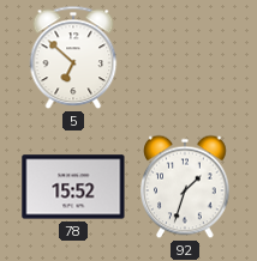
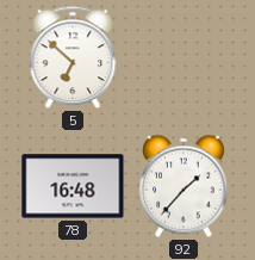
78: 15:52 -> 16:48
92: 1:33 -> 1:37
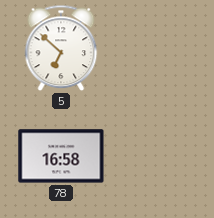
78: 16:48 -> 16:58
92: 1:37 -> none
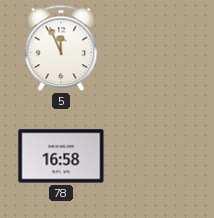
5: 6:52 -> 11:56
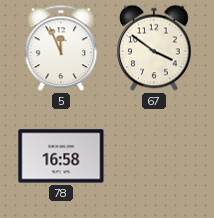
67: none -> 3:51
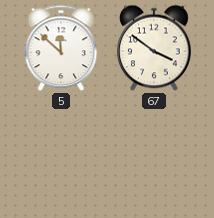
5: 11:56 -> 11:52
78: 16:58 -> none
